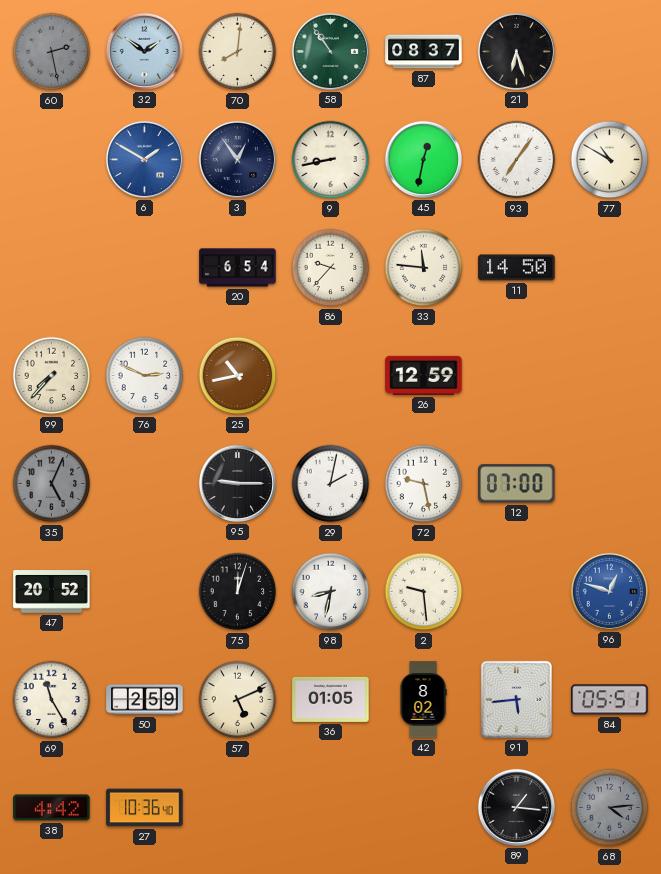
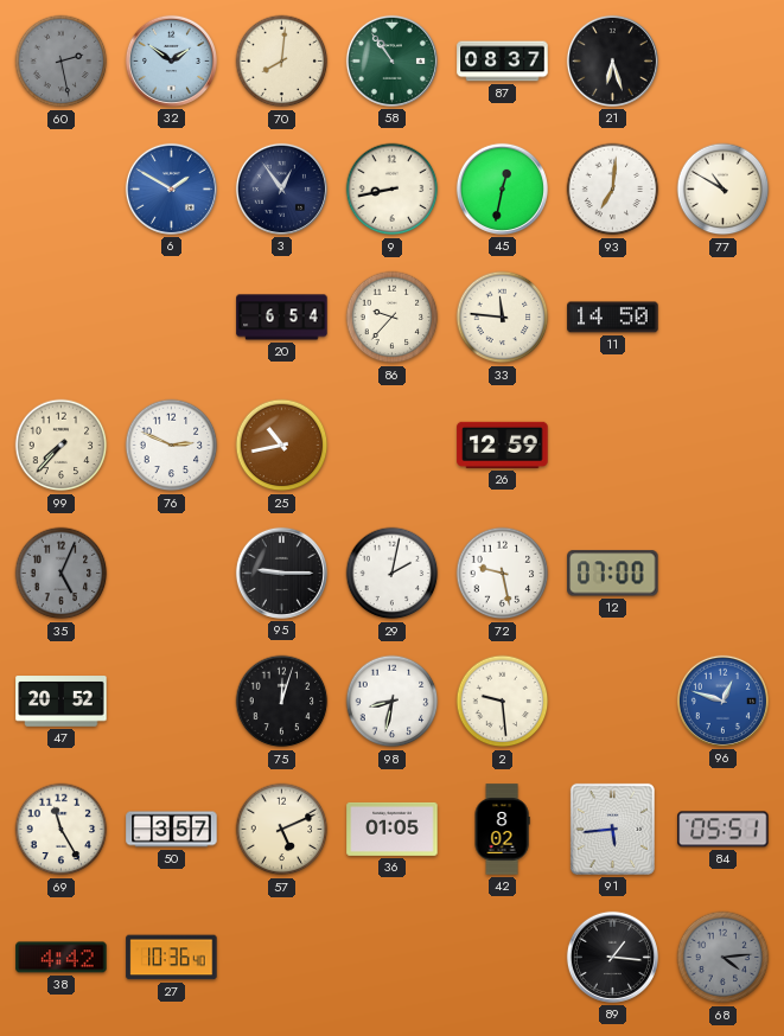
93: 7:06 -> 7:01
50: 2:59 -> 3:57
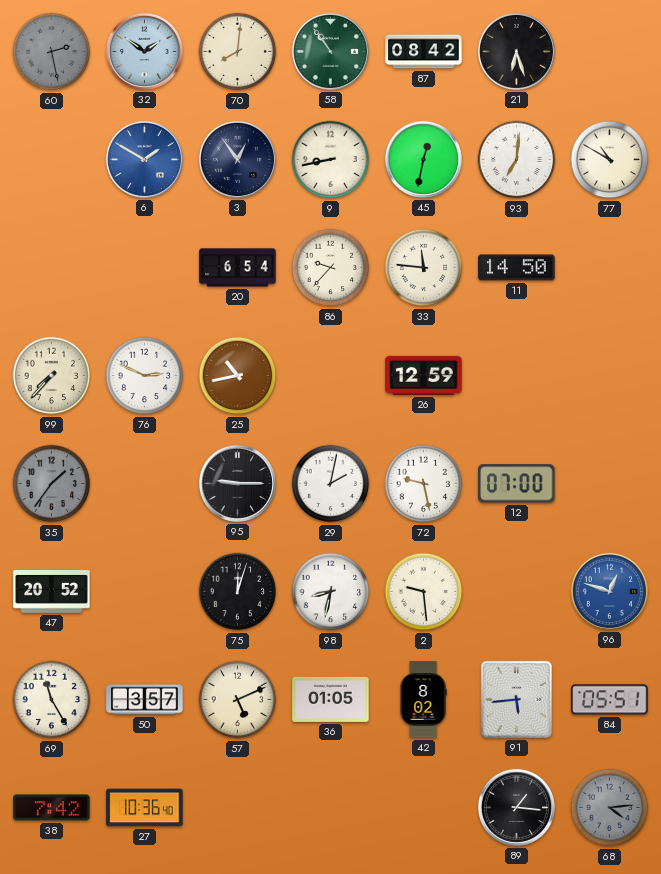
87: 08:37 -> 08:42
35: 5:04 -> 1:36
38: 4:42 -> 7:42
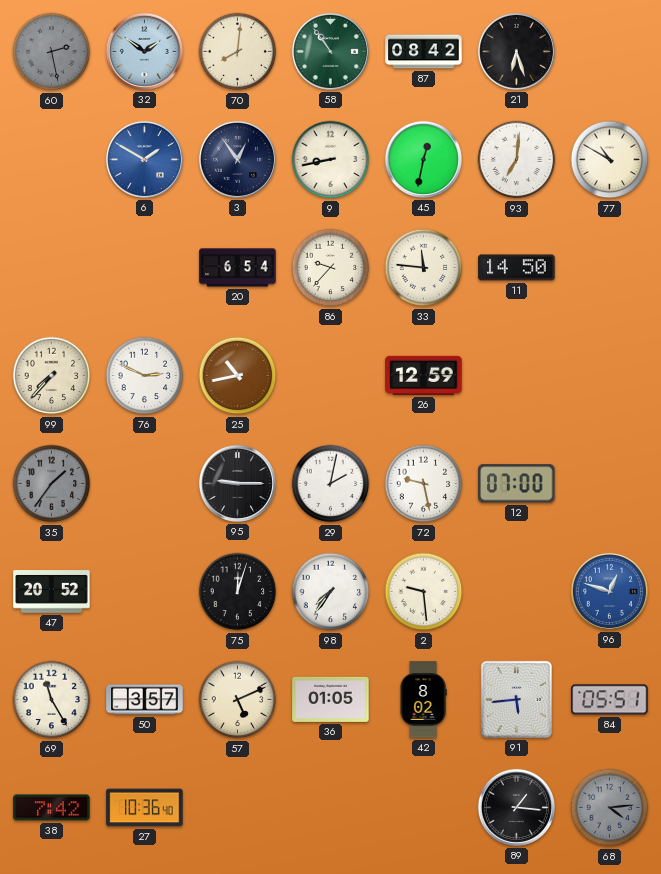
98: 8:32 -> 7:36
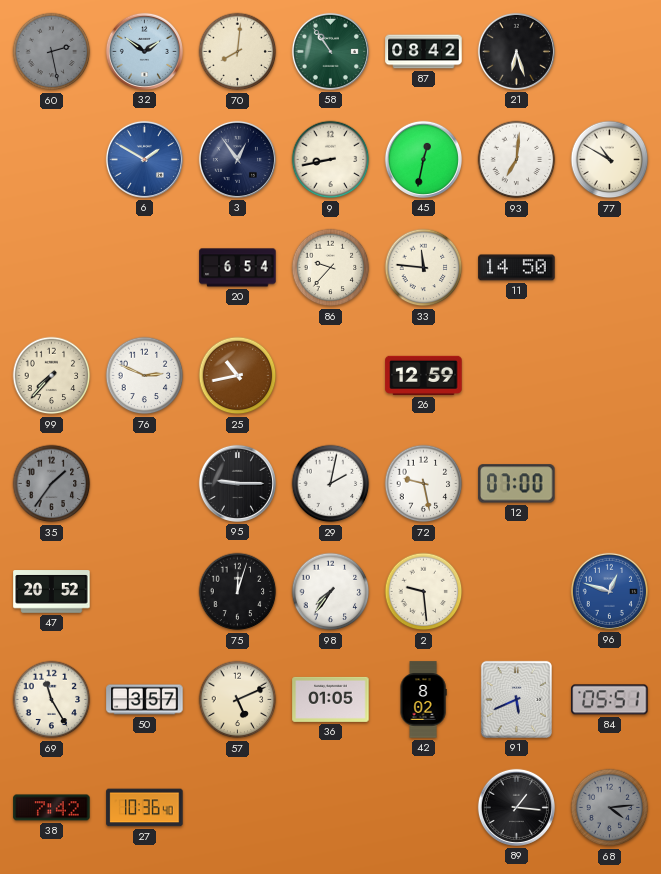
91: 5:44 -> 5:41
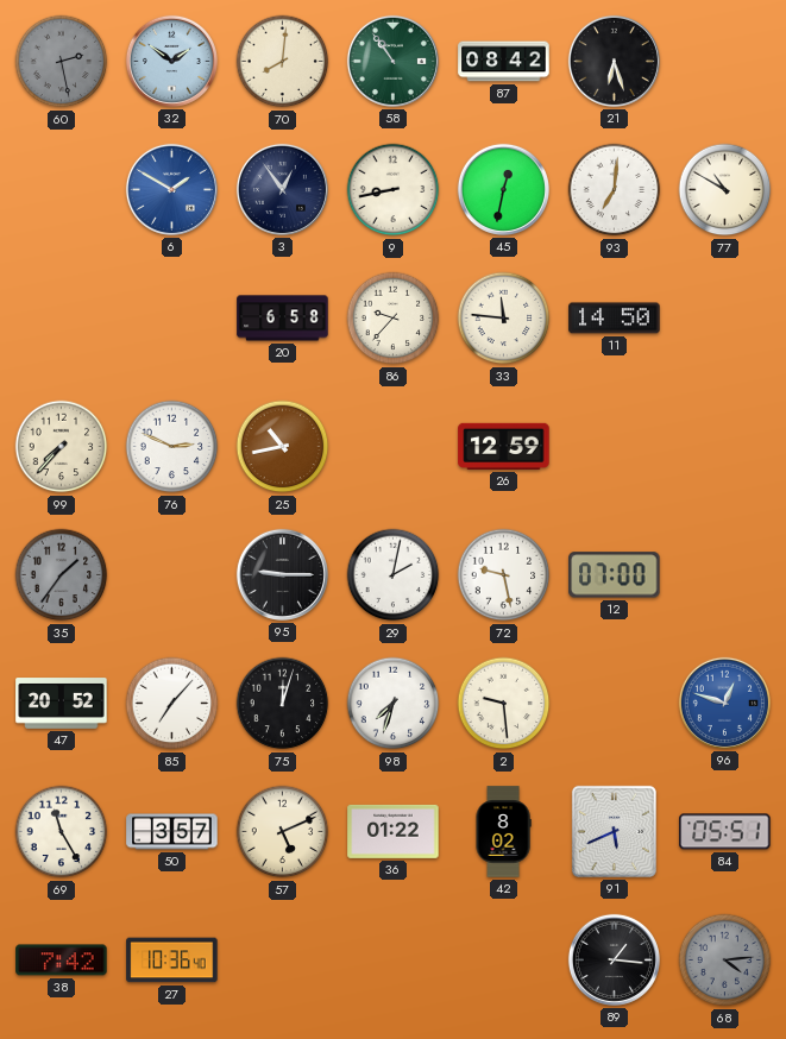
20: 6:54 -> 6:58
85: none -> 7:07
98: 7:36 -> 7:33
36: 01:05 -> 01:22
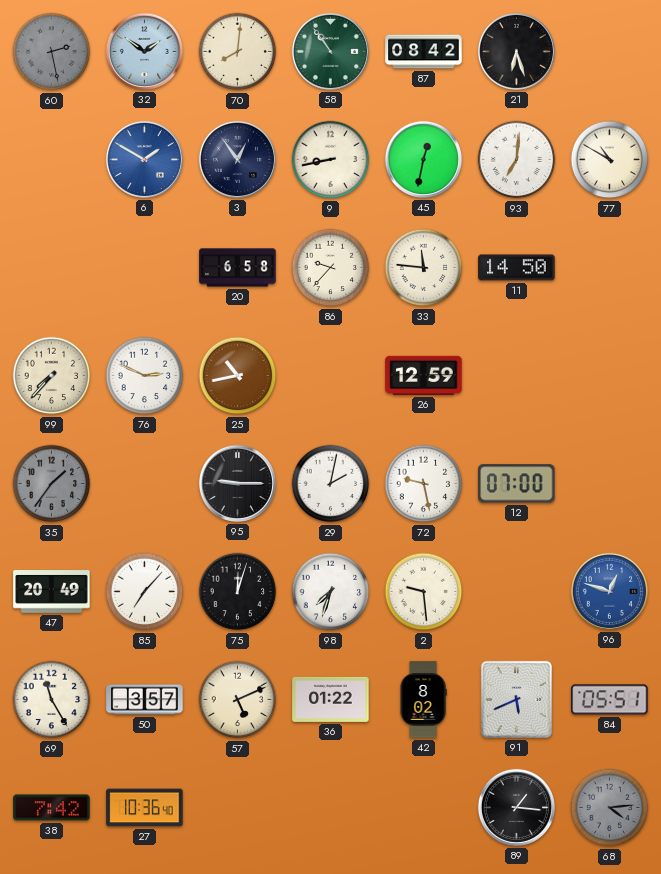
47: 20:52 -> 20:49
